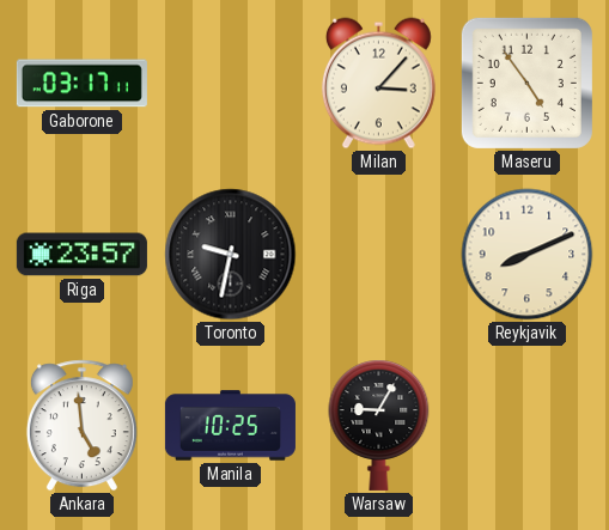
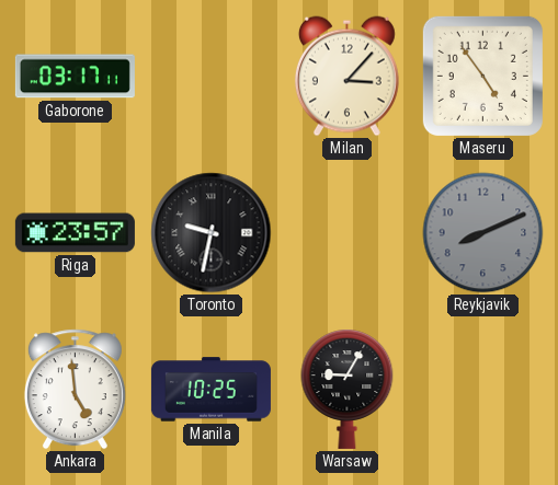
Reykjavik dial: cream -> grey
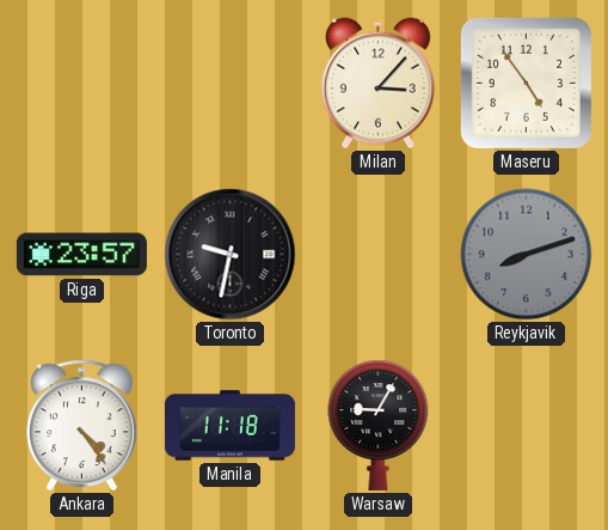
Gaborone: 03:17 -> none
Reykjavik: 8:11 -> 8:12
Ankara: 4:59 -> 4:24
Manila: 10:25 -> 11:18
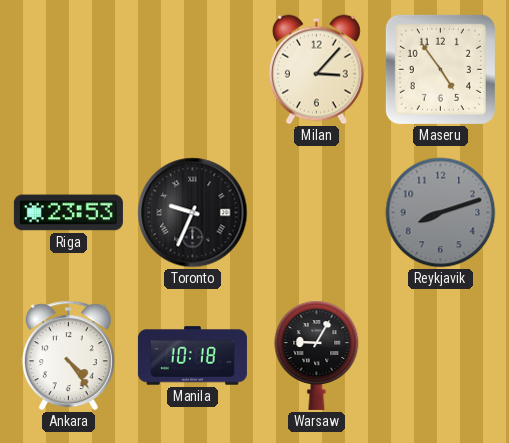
Riga: 23:57 -> 23:53
Toronto: 9:32 -> 9:34
Manila: 11:18 -> 10:18
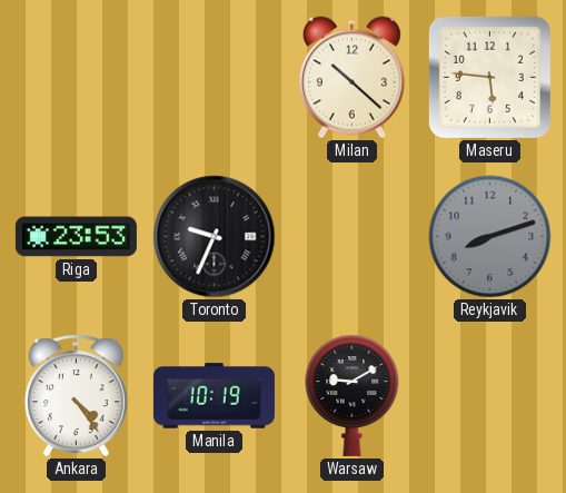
Milan: 3:07 -> 10:22
Maseru: 4:54 -> 5:46
Manila: 10:18 -> 10:19
Warsaw: 9:05 -> 9:10
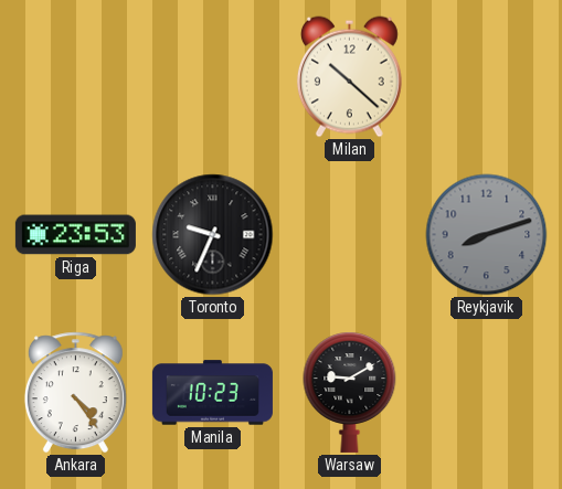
Maseru: 5:46 -> none
Manila: 10:19 -> 10:23
